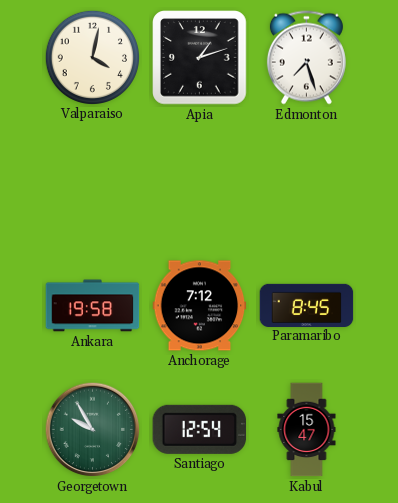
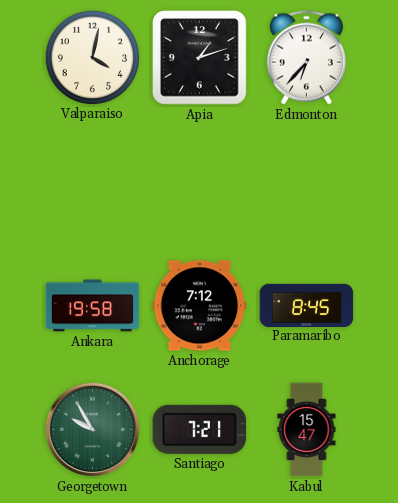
Edmonton: 7:27 -> 6:37
Santiago: 12:54 -> 7:21
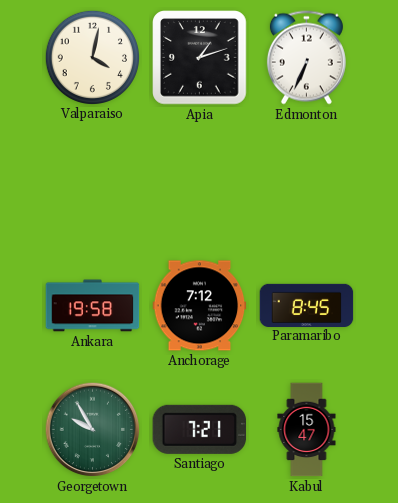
Edmonton: 6:37 -> 6:34
